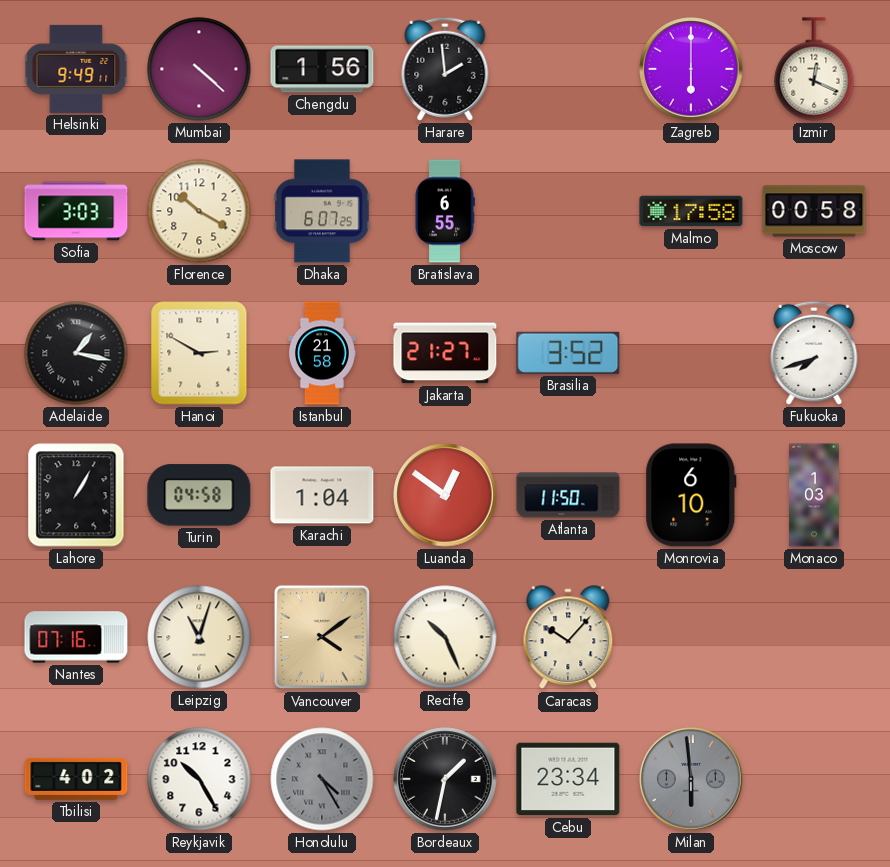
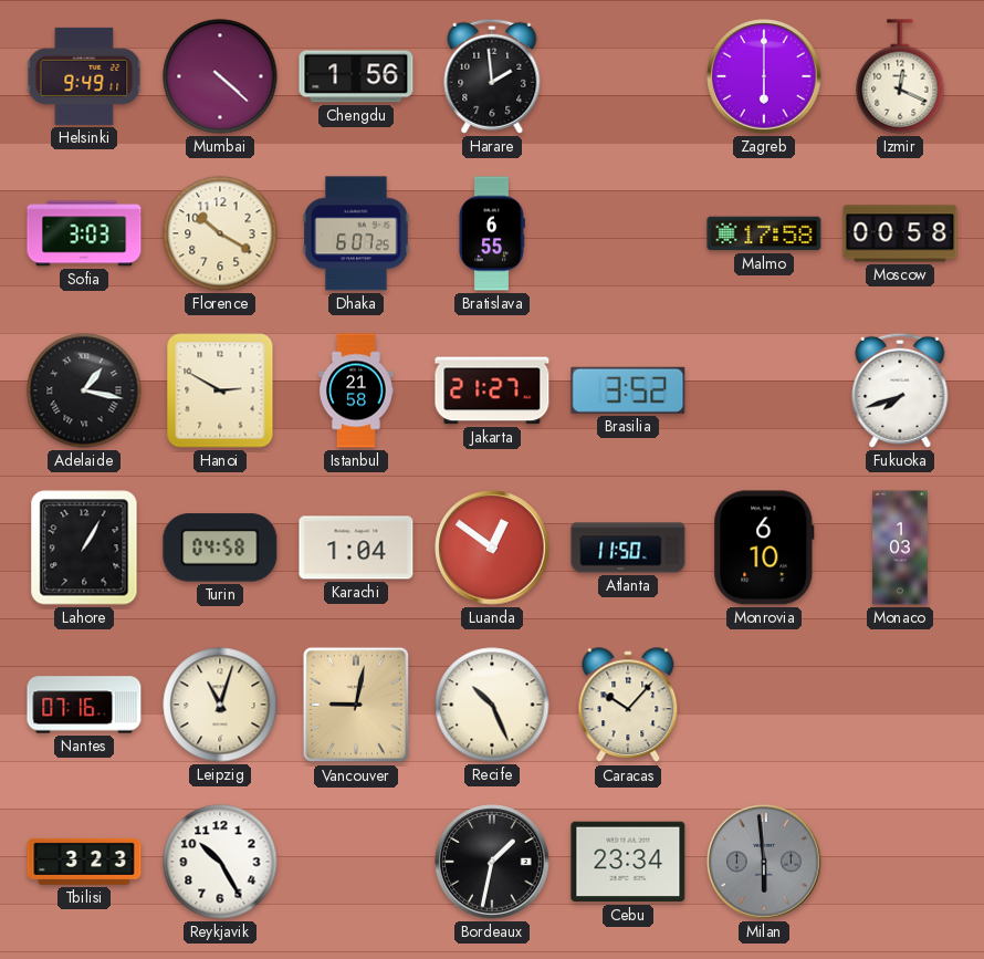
Vancouver: 4:09 -> 9:02
Tbilisi: 4:02 -> 3:23
Honolulu: 4:25 -> none
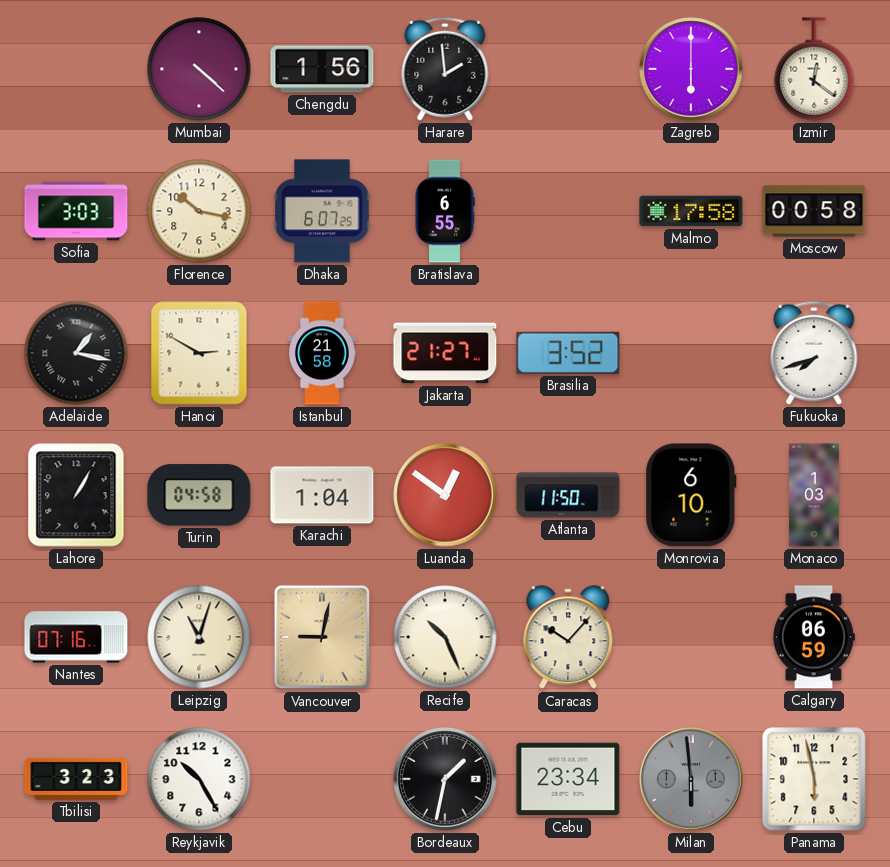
Helsinki: 9:49 -> none
Izmir: 12:19 -> 12:21
Florence: 10:20 -> 10:17
Calgary: none -> 06:59
Panama: none -> 5:58
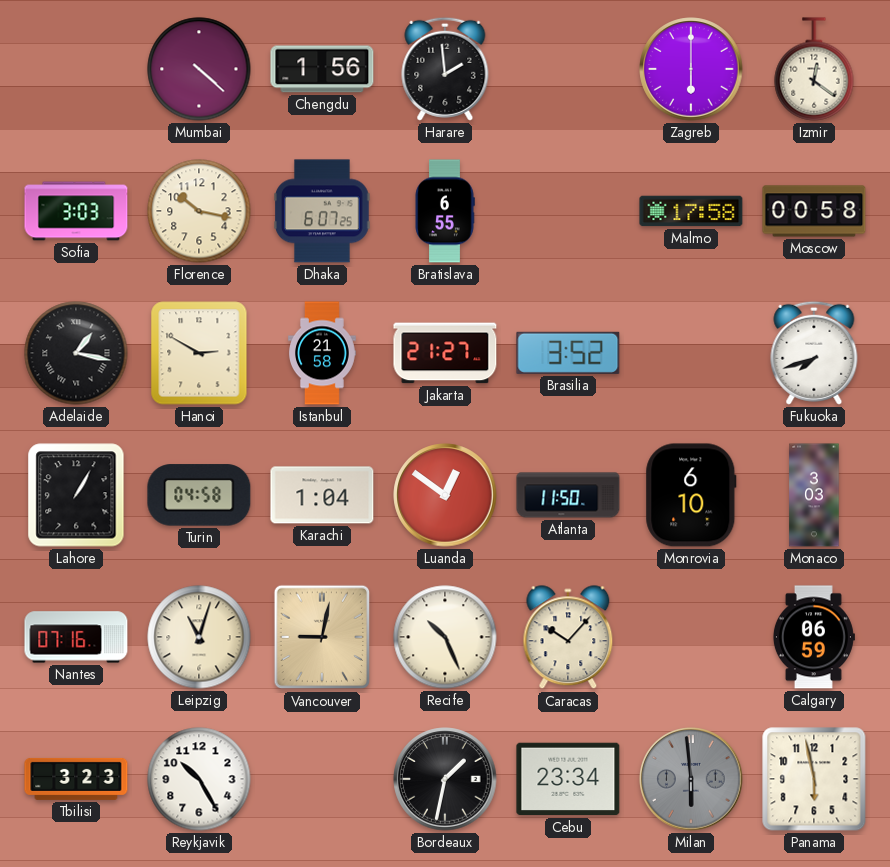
Monaco: 1:03 -> 3:03
